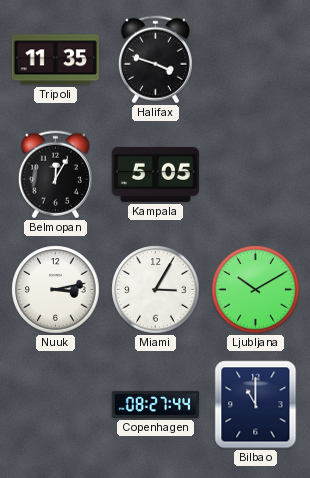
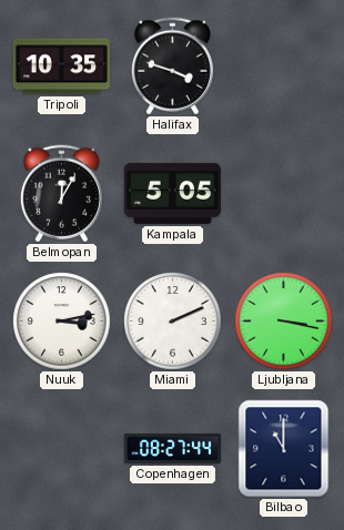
Tripoli: 11:35 -> 10:35
Miami: 3:05 -> 2:11
Ljubljana: 10:10 -> 3:17
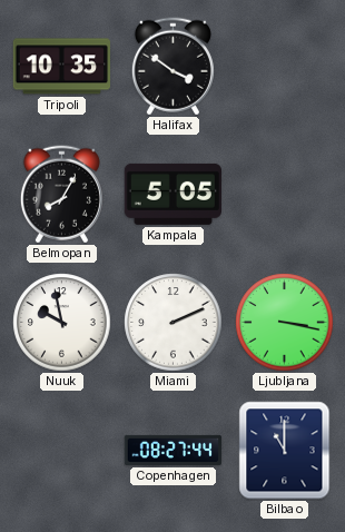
Halifax: 3:48 -> 3:51
Belmopan: 12:05 -> 8:05
Nuuk: 3:13 -> 9:58
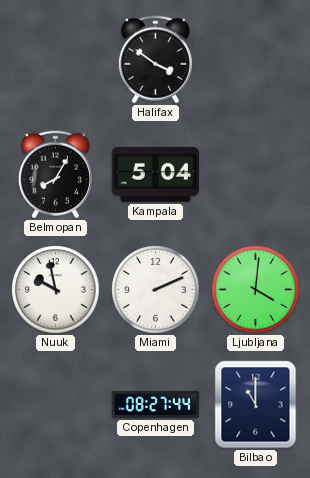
Tripoli: 10:35 -> none
Kampala: 5:05 -> 5:04
Ljubljana: 3:17 -> 4:01
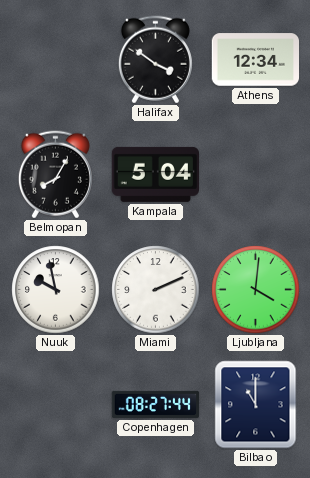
Athens: none -> 12:34
